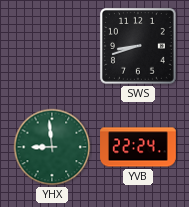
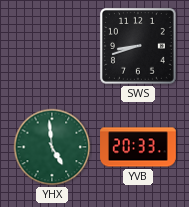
YHX: 8:59 -> 4:59
YVB: 22:24 -> 20:33
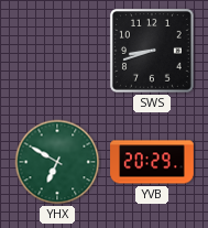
YHX: 4:59 -> 6:50
YVB: 20:33 -> 20:29
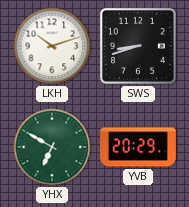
LKH: none -> 10:12
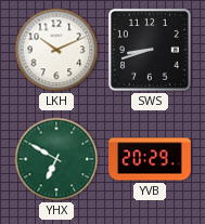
LKH: 10:12 -> 10:11
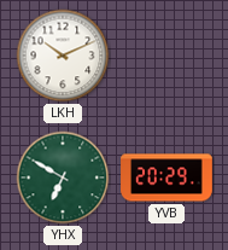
SWS: 8:42 -> none
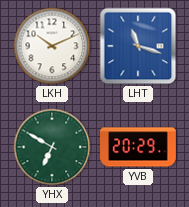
LHT: none -> 11:18
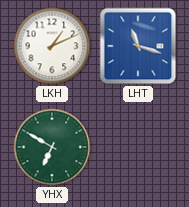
LKH: 10:11 -> 1:11
YVB: 20:29 -> none
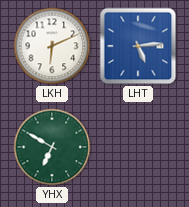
LKH: 1:11 -> 6:11
LHT: 11:18 -> 5:14
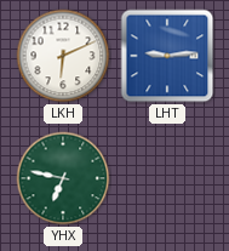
LHT: 5:14 -> 9:14
YHX: 6:50 -> 6:47
